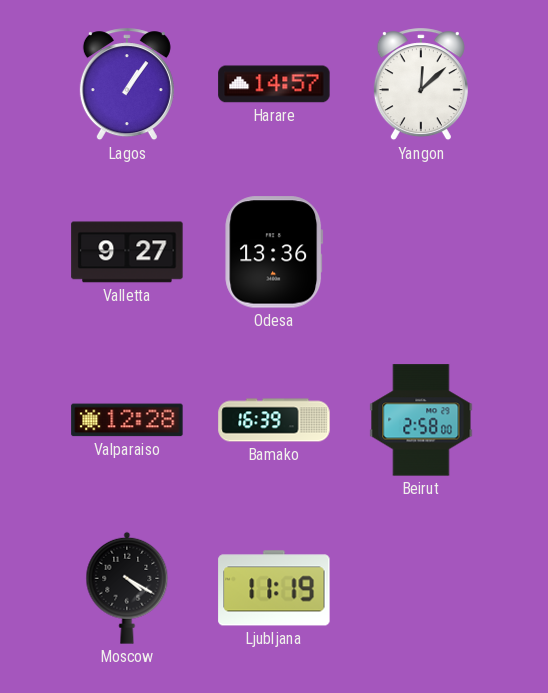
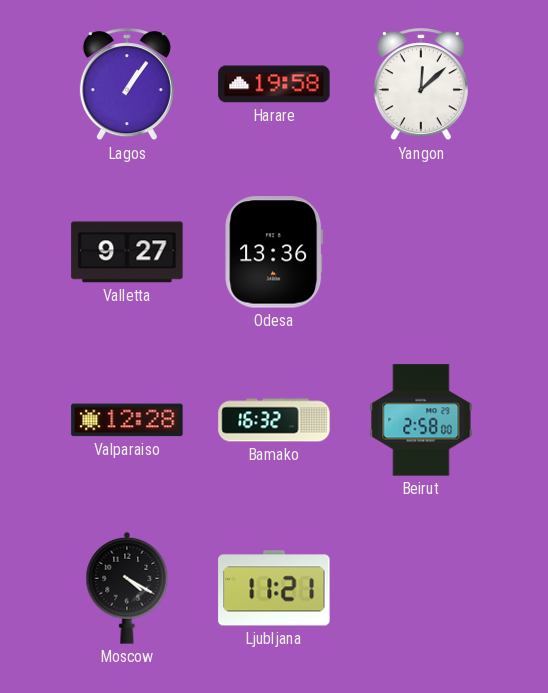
Harare: 14:57 -> 19:58
Bamako: 16:39 -> 16:32
Ljubljana: 11:19 -> 11:21
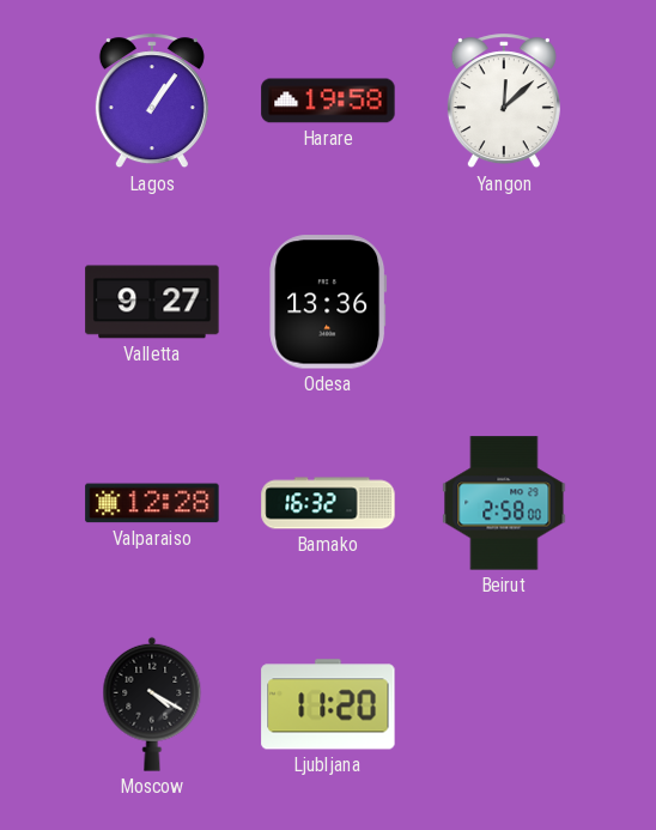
Ljubljana: 11:21 -> 11:20
